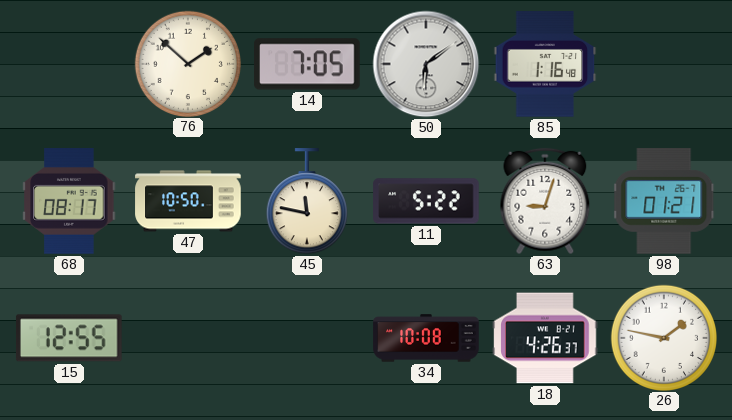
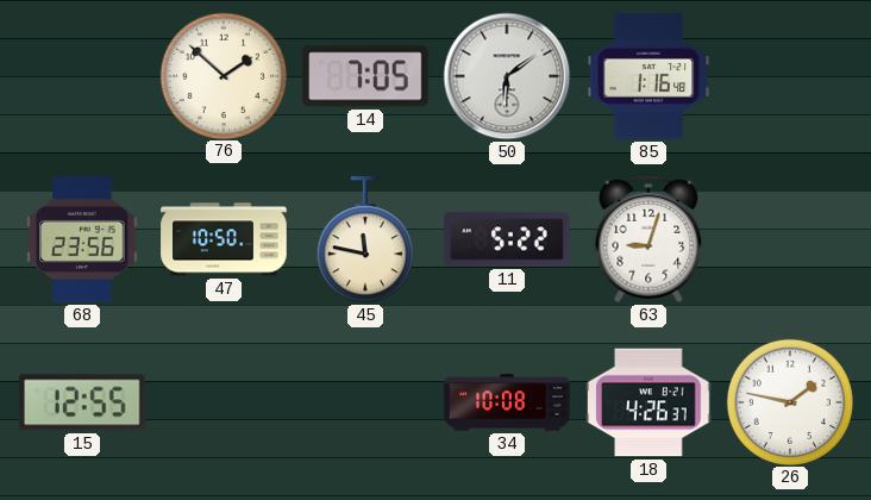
68: 08:17 -> 23:56
98: 01:21 -> none
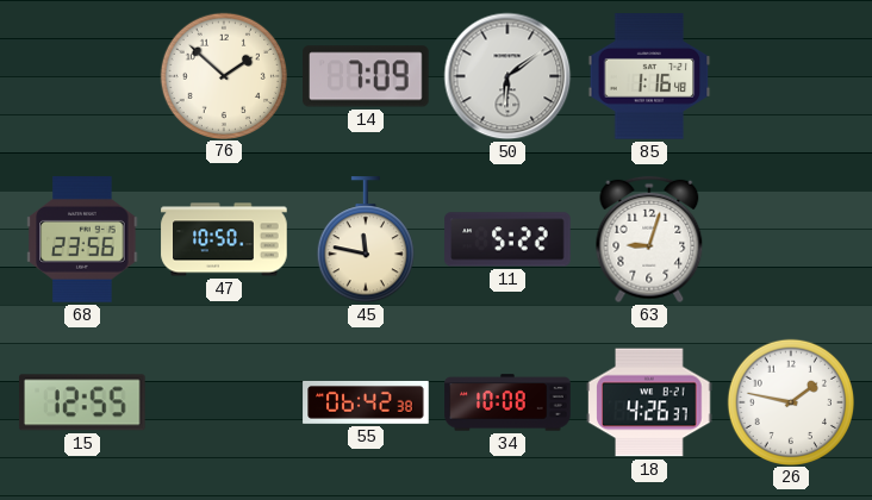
14: 7:05 -> 7:09
55: none -> 06:42
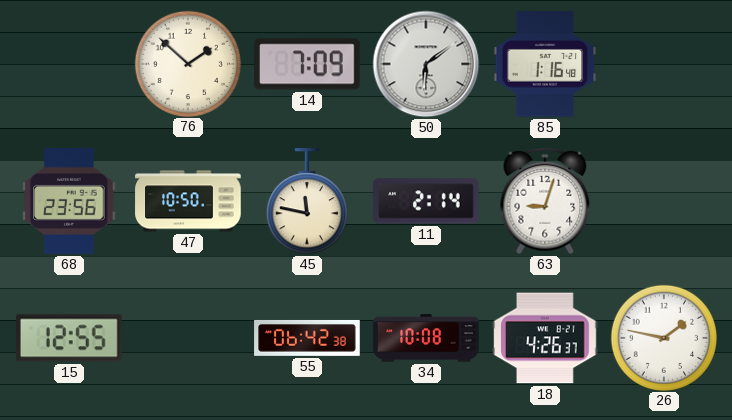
11: 5:22 -> 2:14
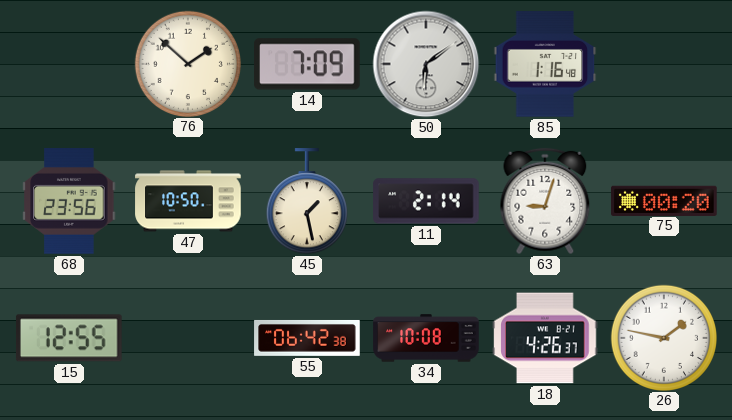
45: 11:47 -> 1:28
75: none -> 00:20
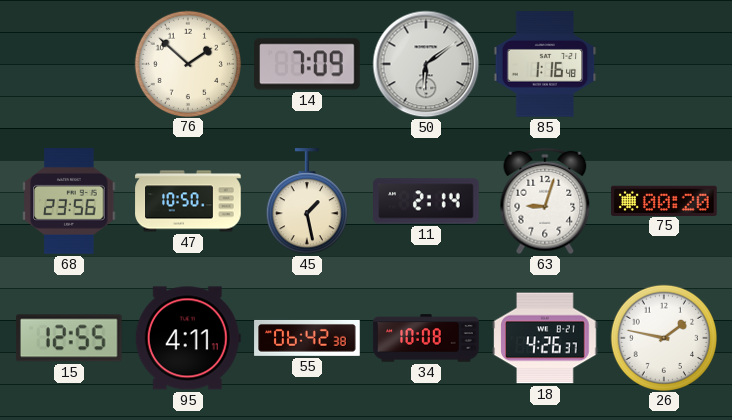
95: none -> 4:11
